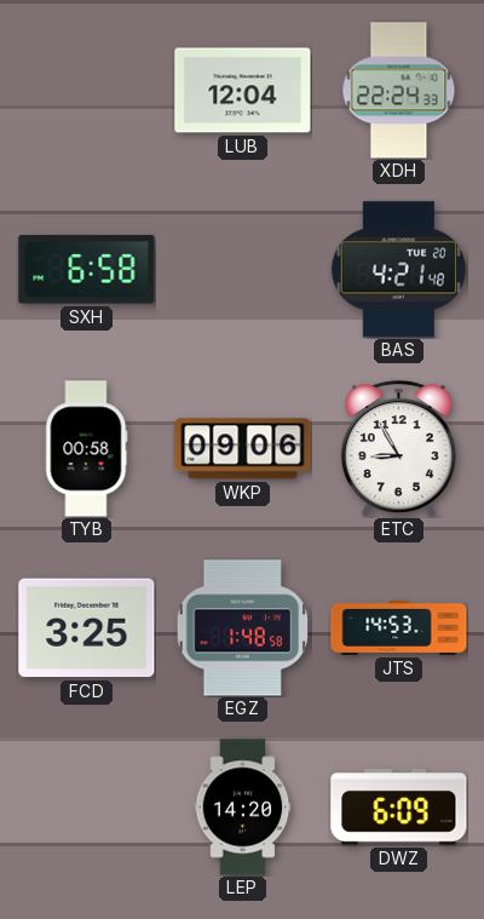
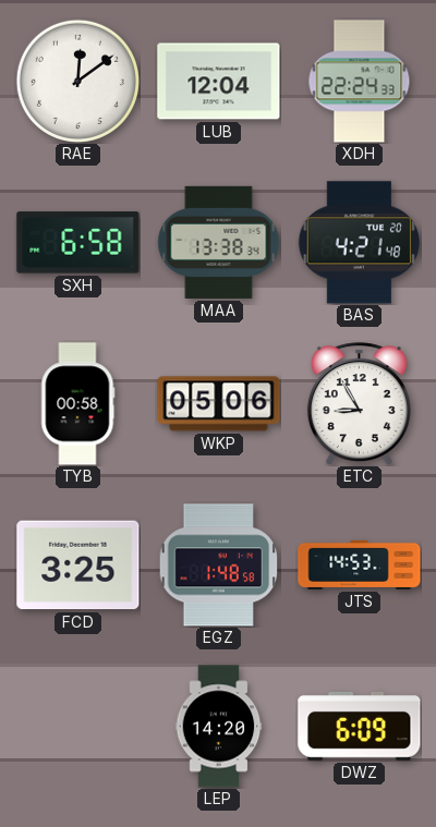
RAE: none -> 12:09
MAA: none -> 13:38
WKP: 09:06 -> 05:06
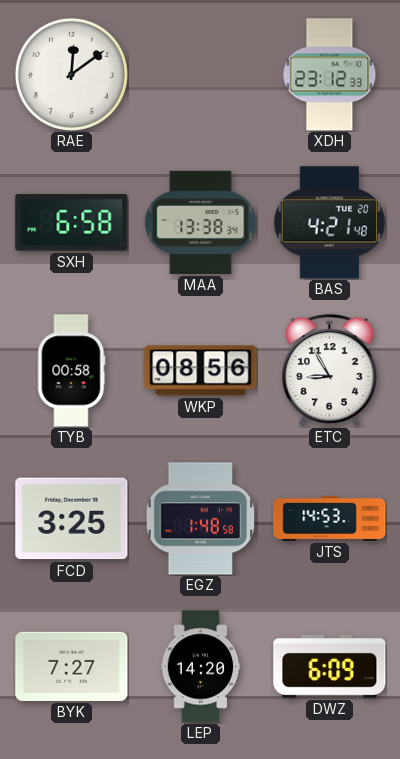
LUB: 12:04 -> none
XDH: 22:24 -> 23:12
WKP: 05:06 -> 08:56
BYK: none -> 7:27
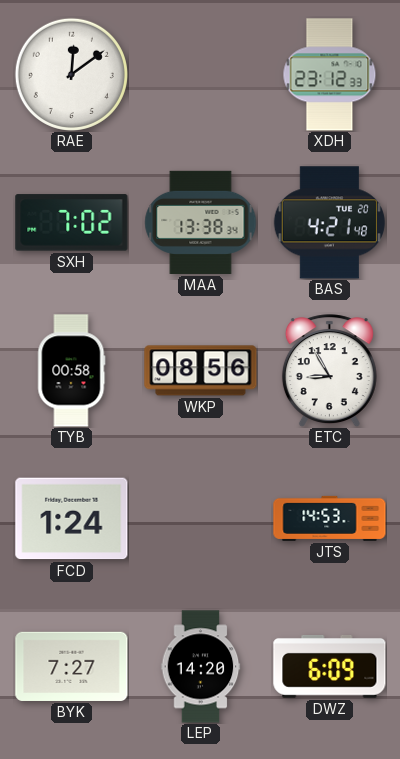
SXH: 6:58 -> 7:02
FCD: 3:25 -> 1:24
EGZ: 1:48 -> none
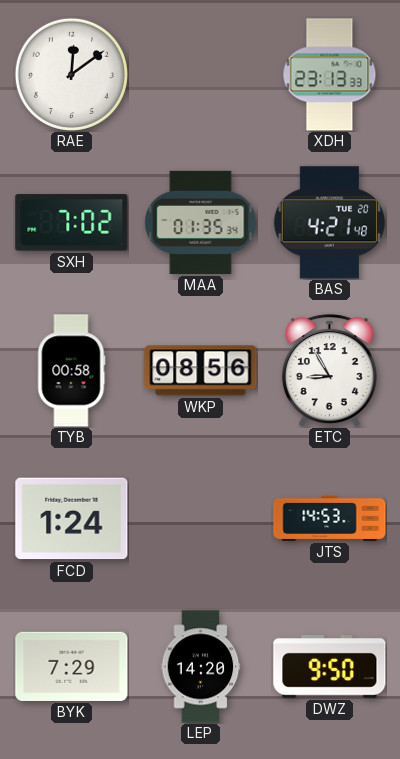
XDH: 23:12 -> 23:13
MAA: 13:38 -> 01:35
BYK: 7:27 -> 7:29
DWZ: 6:09 -> 9:50
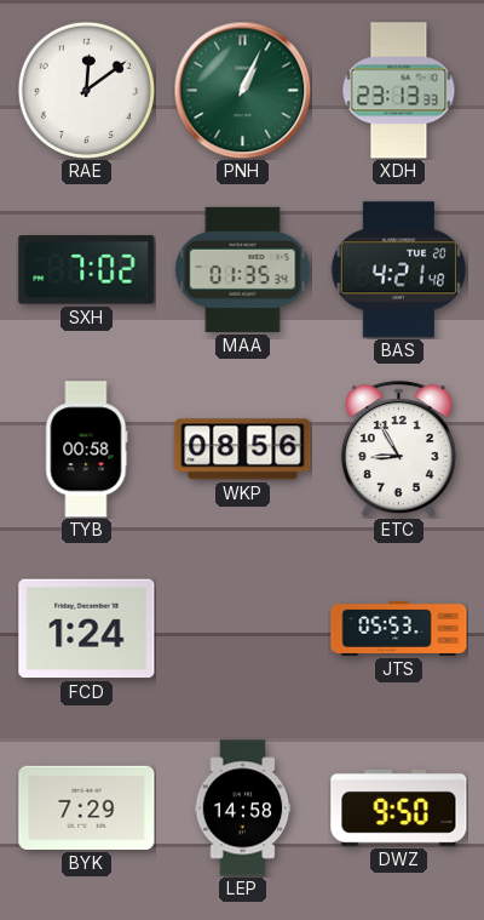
PNH: none -> 1:04
JTS: 14:53 -> 05:53
LEP: 14:20 -> 14:58
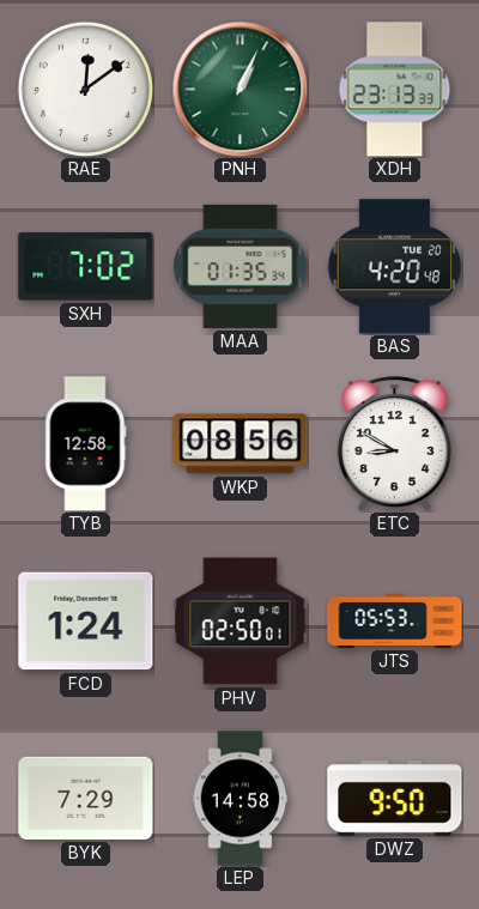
BAS: 4:21 -> 4:20
TYB: 00:58 -> 12:58
ETC: 8:55 -> 8:50
PHV: none -> 02:50
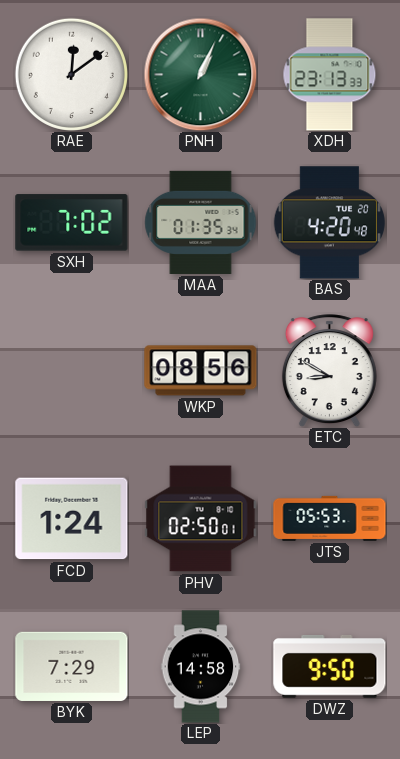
TYB: 12:58 -> none
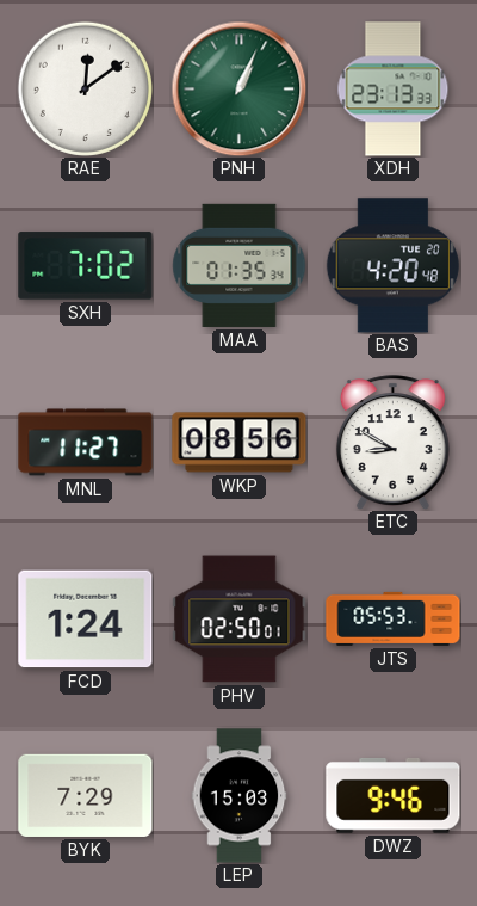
MNL: none -> 11:27
LEP: 14:58 -> 15:03
DWZ: 9:50 -> 9:46
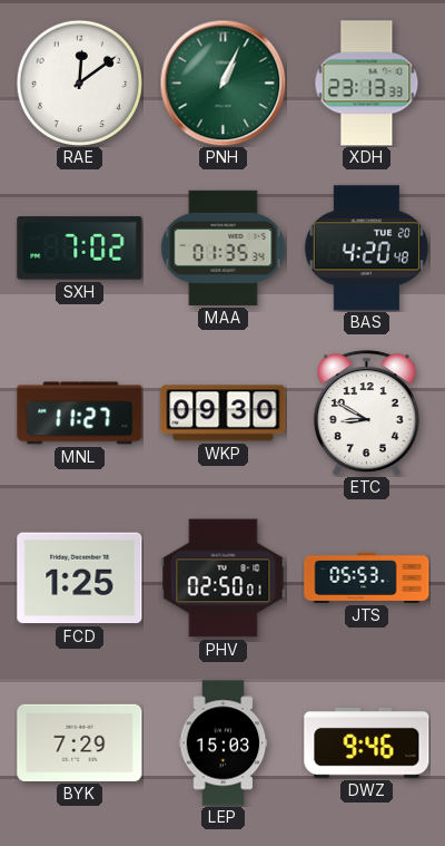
WKP: 08:56 -> 09:30
FCD: 1:24 -> 1:25
